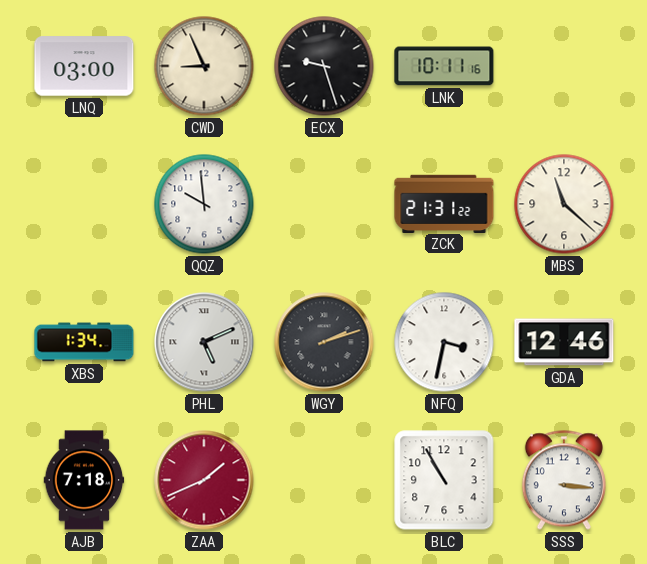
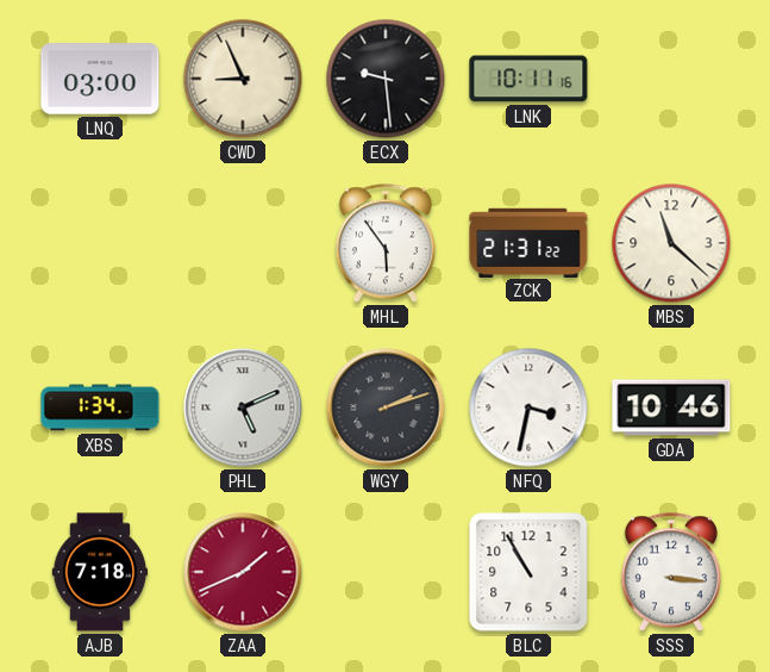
ECX: 9:27 -> 9:29
QQZ: 9:59 -> none
MHL: none -> 5:54
GDA: 12:46 -> 10:46
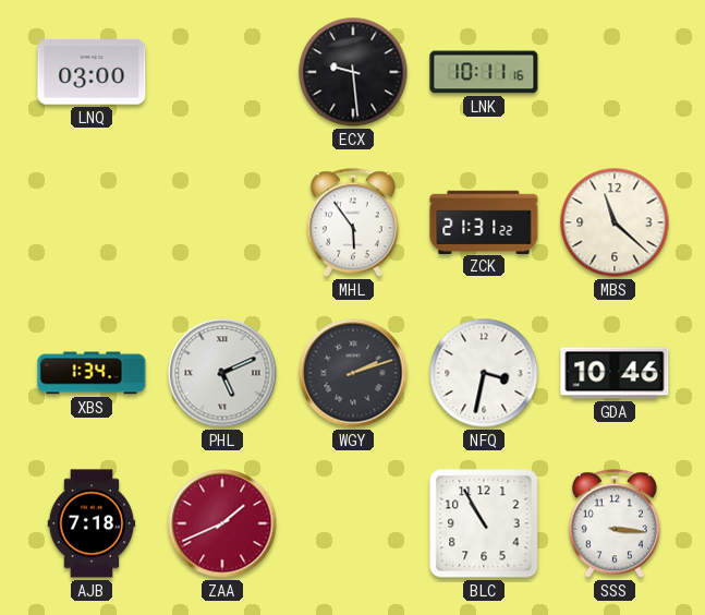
CWD: 8:56 -> none
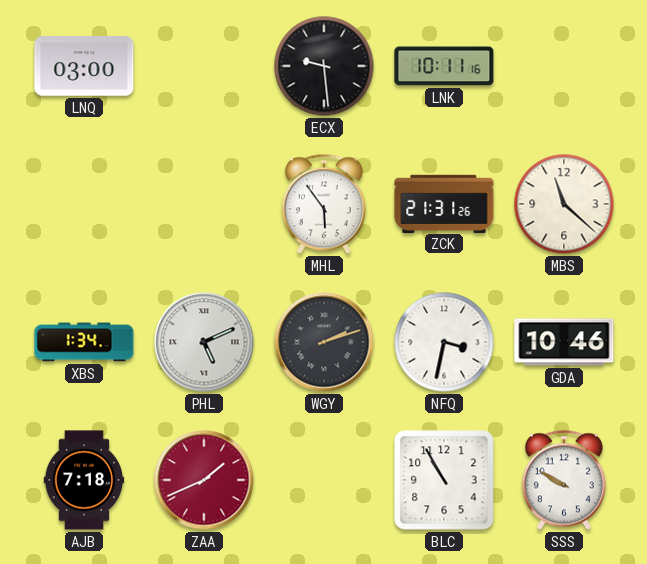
ZCK: 21:31:22 -> 21:31:26
SSS: 3:16 -> 9:50
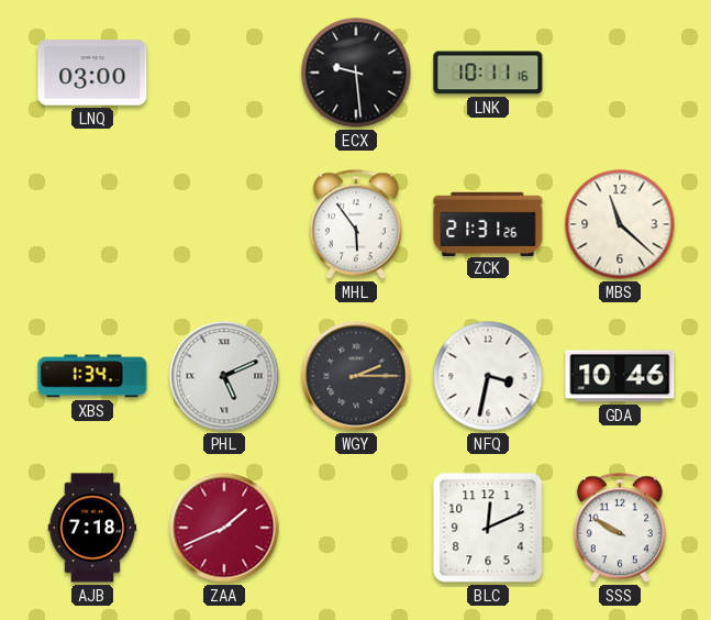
WGY: 2:12 -> 2:15
BLC: 10:55 -> 12:11
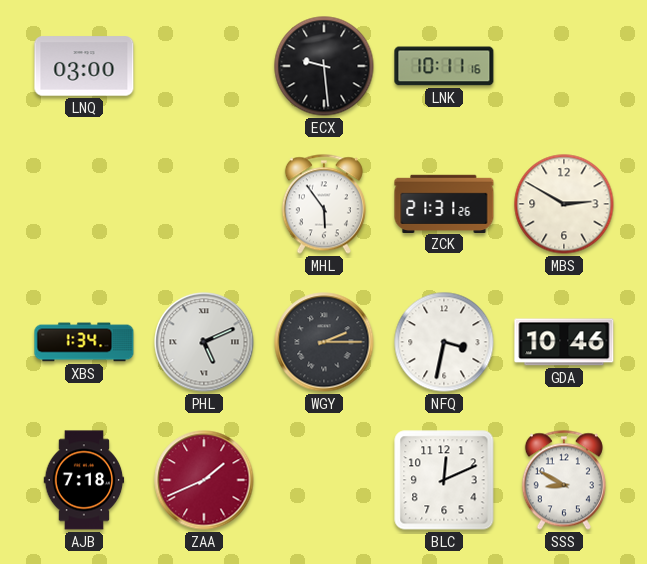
MBS: 11:22 -> 2:50
SSS: 9:50 -> 8:50
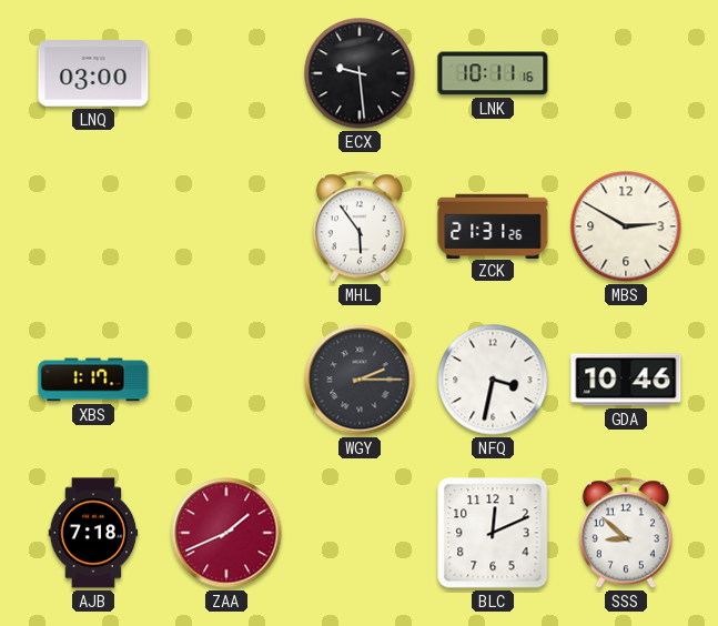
XBS: 1:34 -> 1:17
PHL: 5:11 -> none
SSS: 8:50 -> 8:52
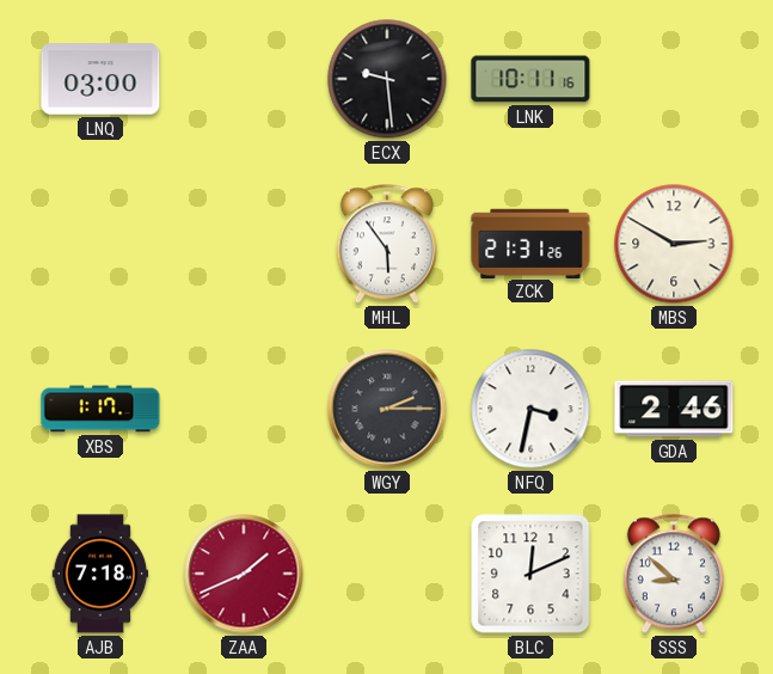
GDA: 10:46 -> 2:46
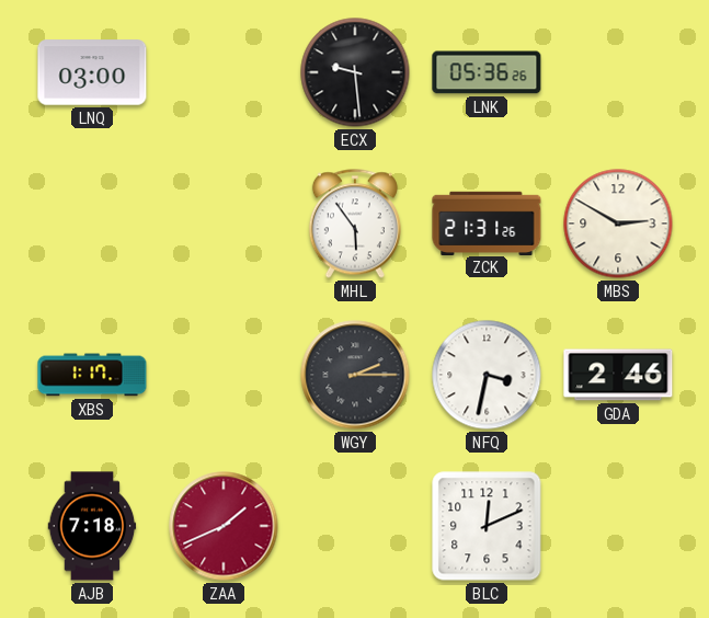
LNK: 10:11 -> 05:36
SSS: 8:52 -> none
